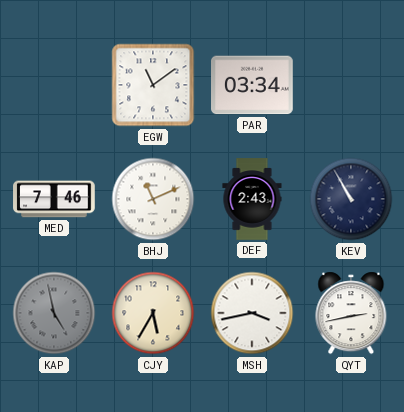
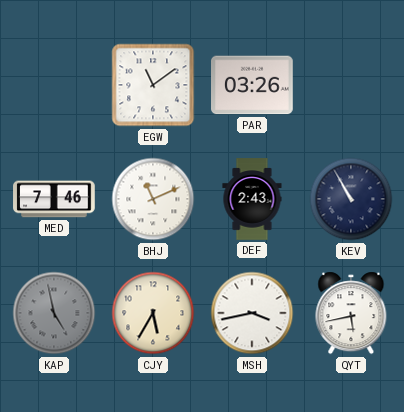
PAR: 03:34 -> 03:26
QYT: 2:43 -> 5:43
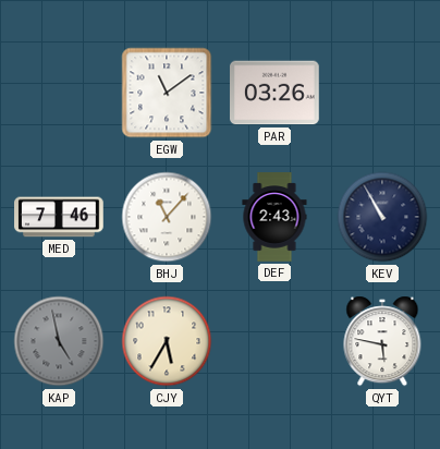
BHJ: 11:11 -> 11:07
MSH: 3:43 -> none
QYT: 5:43 -> 5:47
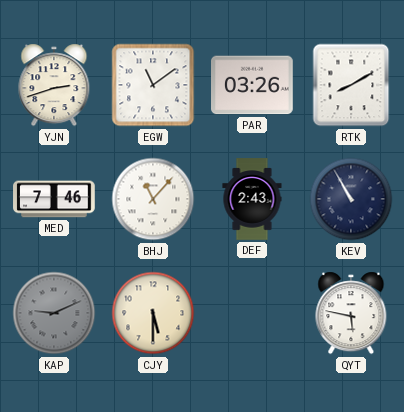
YJN: none -> 2:42
RTK: none -> 8:10
KAP: 4:58 -> 9:11
CJY: 5:35 -> 5:30
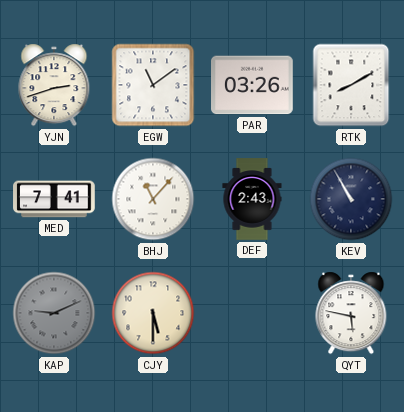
MED: 7:46 -> 7:41
